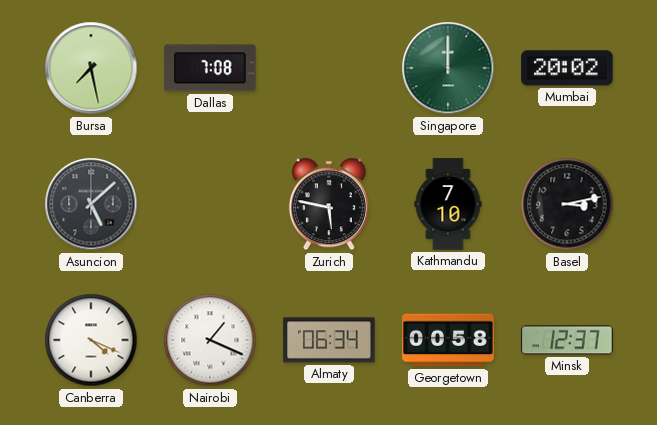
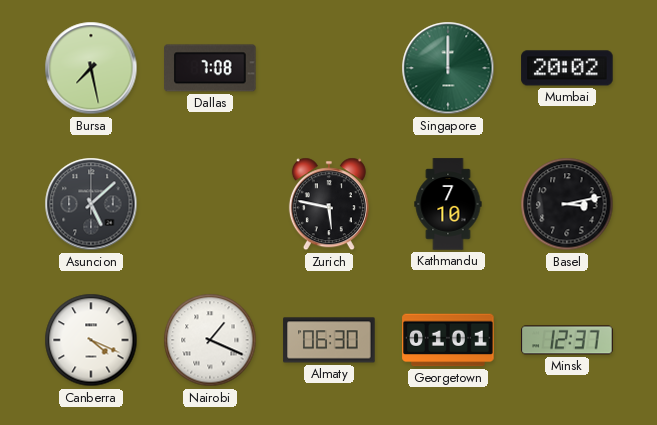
Almaty: 06:34 -> 06:30
Georgetown: 00:58 -> 01:01
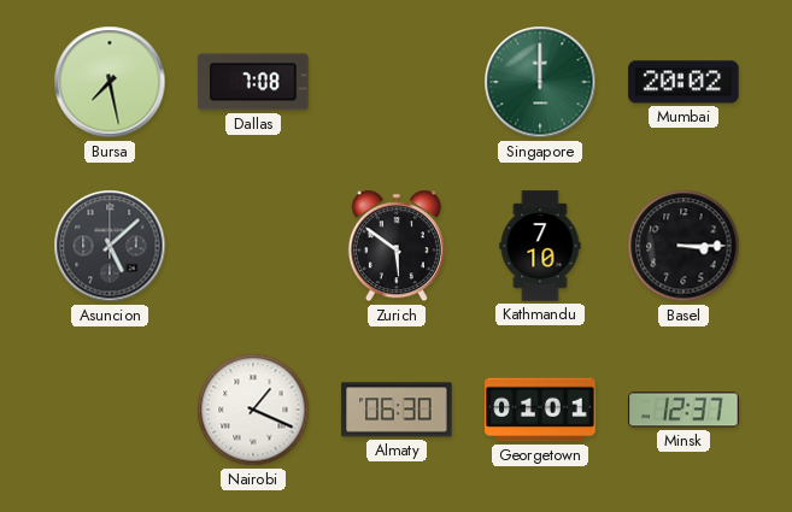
Zurich: 5:47 -> 5:51
Basel: 3:13 -> 3:15
Canberra: 4:19 -> none
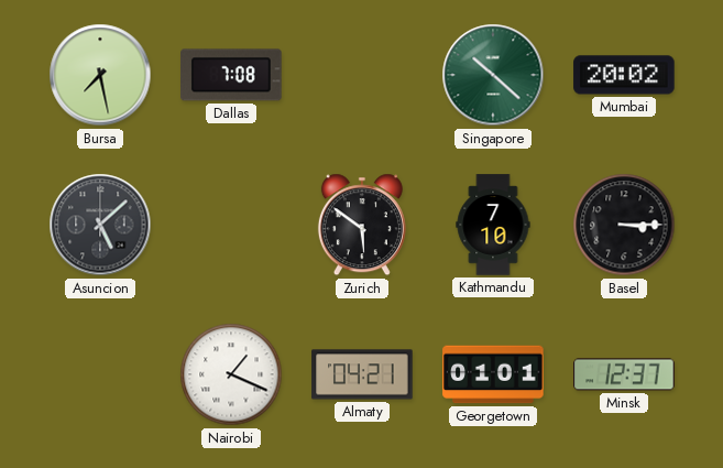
Singapore: 12:00 -> 10:22
Almaty: 06:30 -> 04:21
